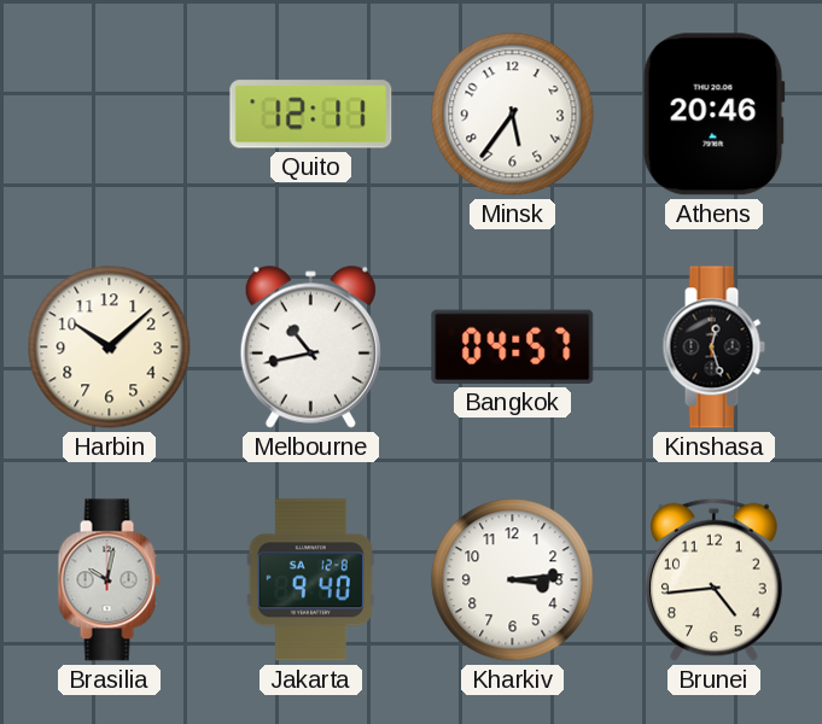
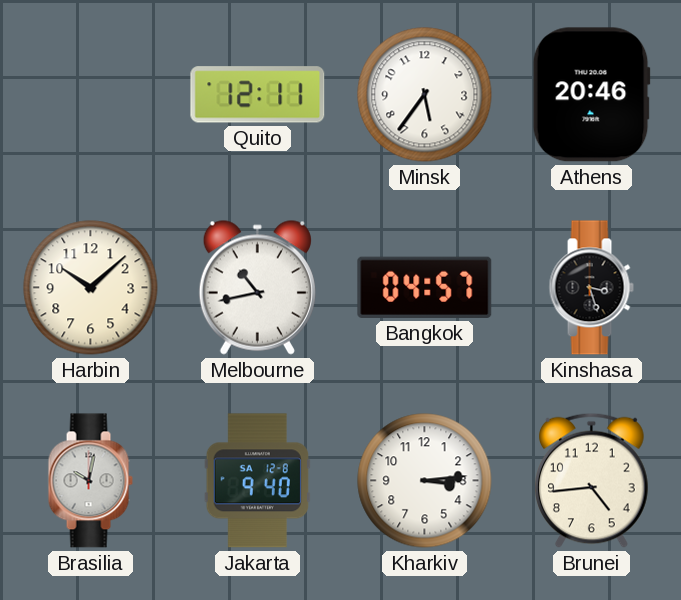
Kinshasa: 12:27 -> 3:27
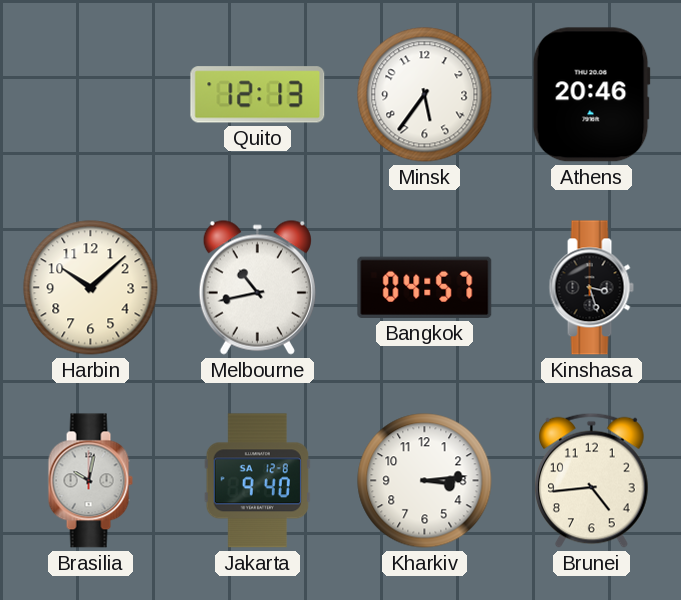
Quito: 12:11 -> 12:13
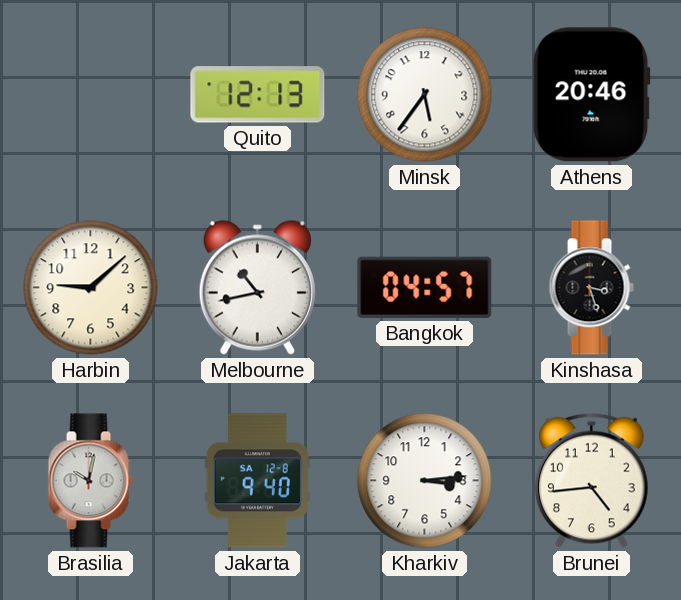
Harbin: 10:08 -> 9:08
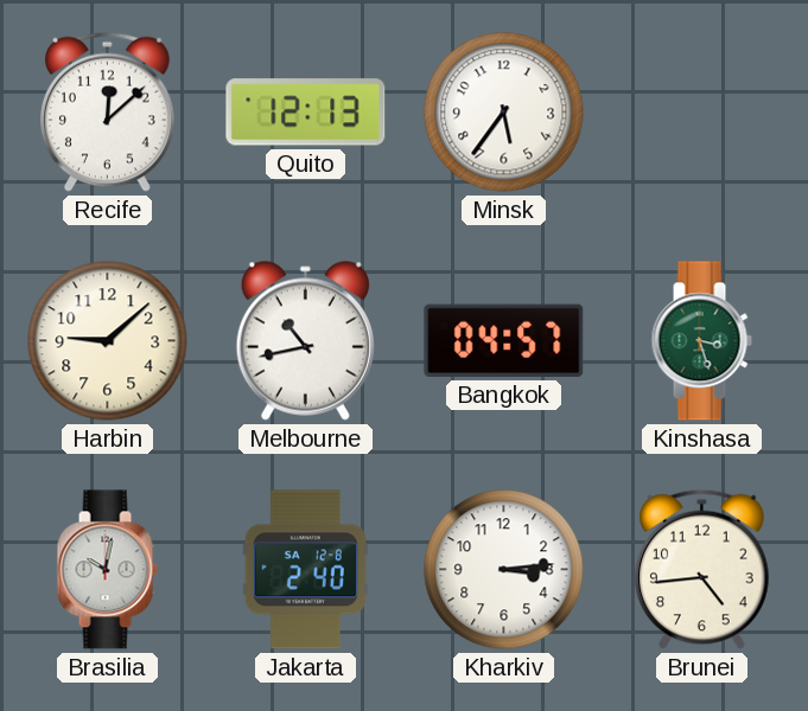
Recife: none -> 12:08
Athens: 20:46 -> none
Kinshasa dial: black -> green
Jakarta: 9:40 -> 2:40
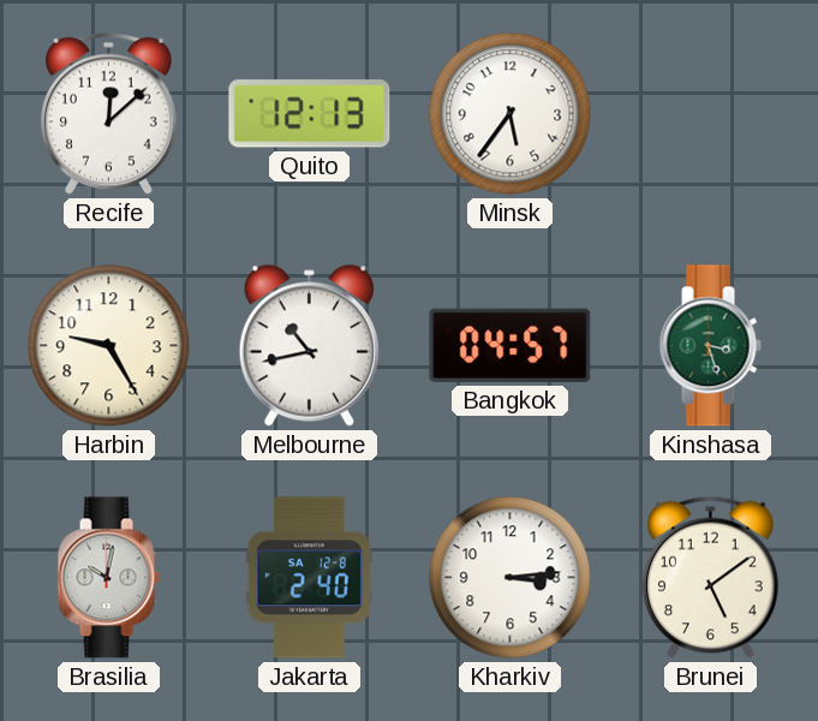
Harbin: 9:08 -> 9:25
Brunei: 4:44 -> 5:09
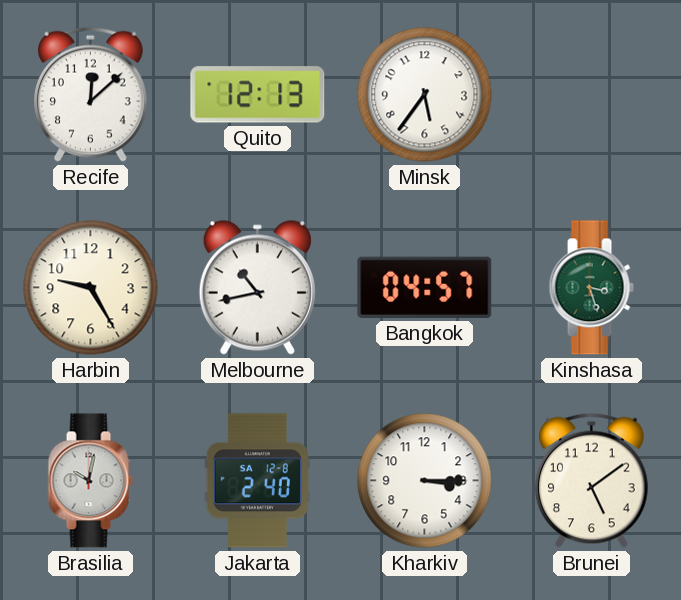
Kharkiv: 3:14 -> 3:15
